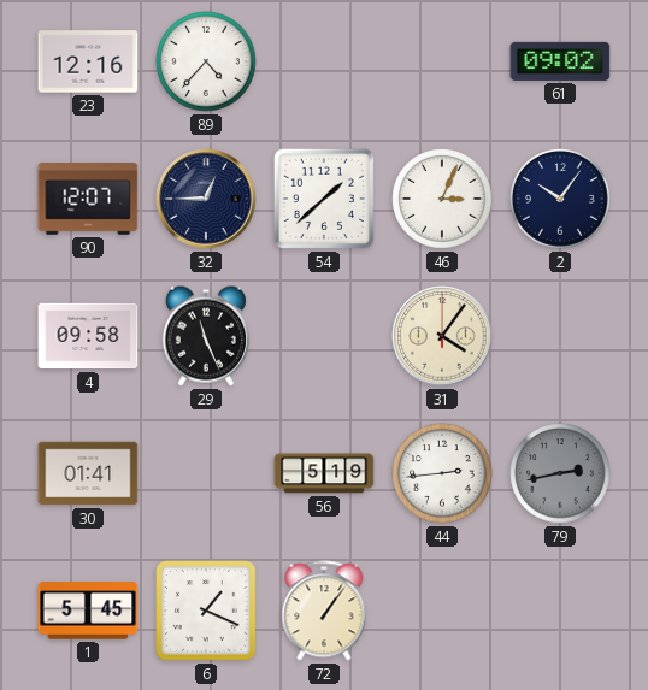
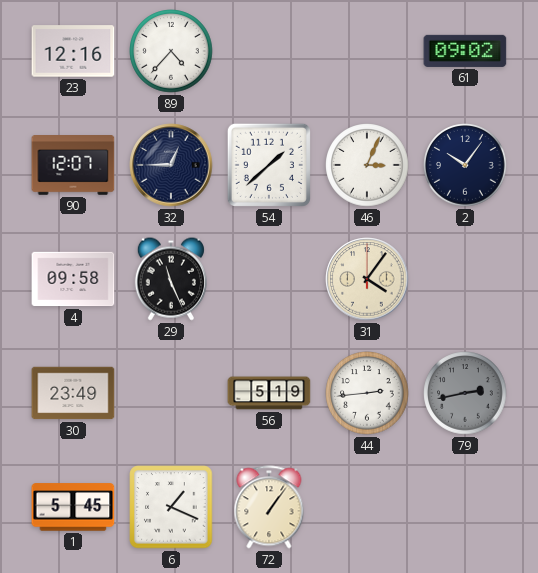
30: 01:41 -> 23:49
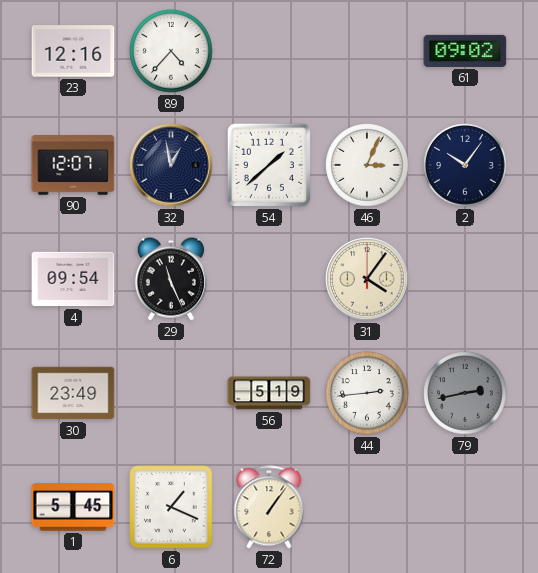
32: 12:45 -> 12:58
4: 09:58 -> 09:54
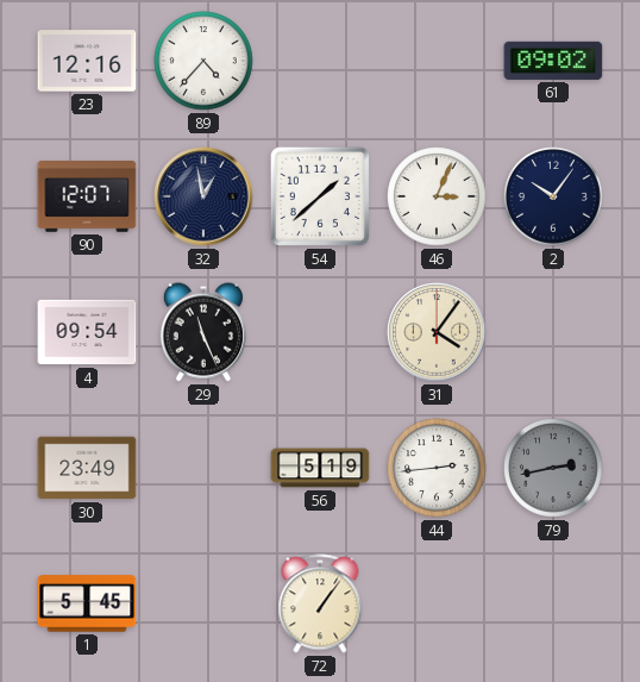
6: 1:19 -> none
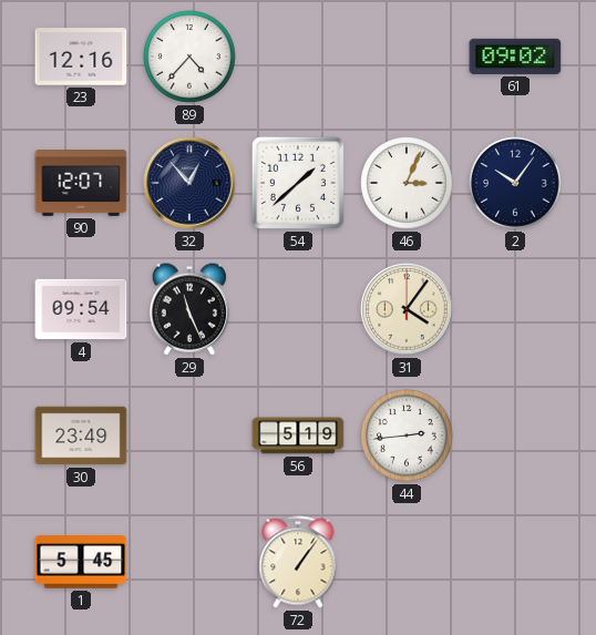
32: 12:58 -> 12:53
79: 2:43 -> none
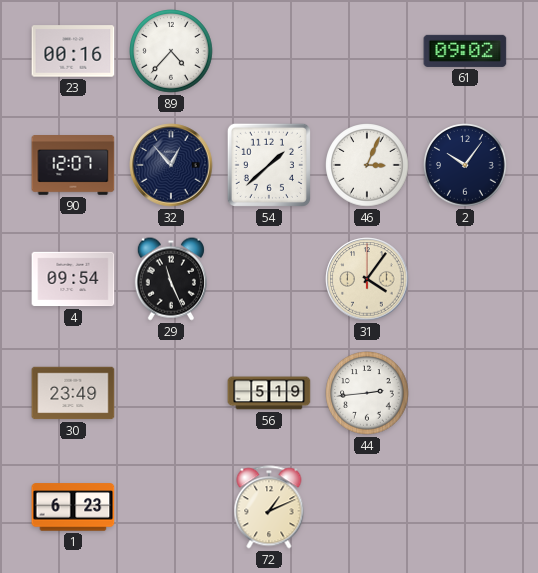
23: 12:16 -> 00:16
1: 5:45 -> 6:23
72: 1:06 -> 1:11
